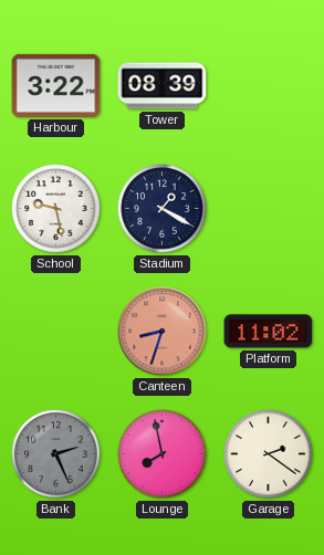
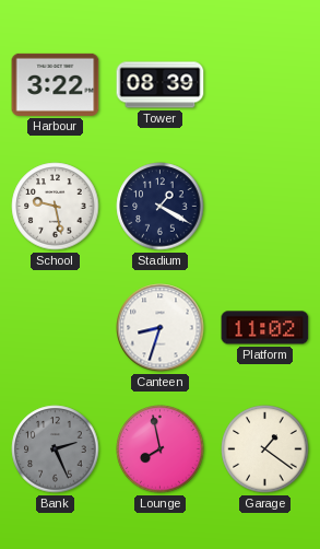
Canteen dial: salmon -> white
Garage: 2:21 -> 1:21
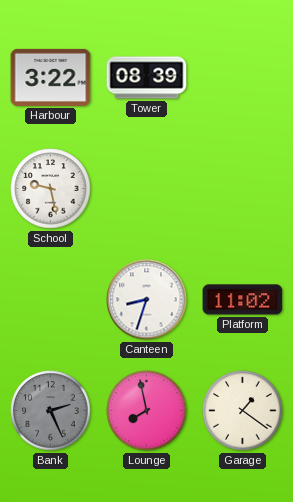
Stadium: 1:20 -> none
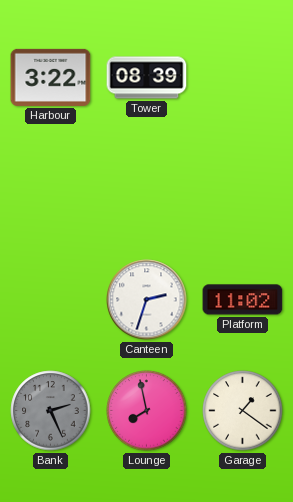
School: 9:28 -> none
Canteen: 8:33 -> 2:33
